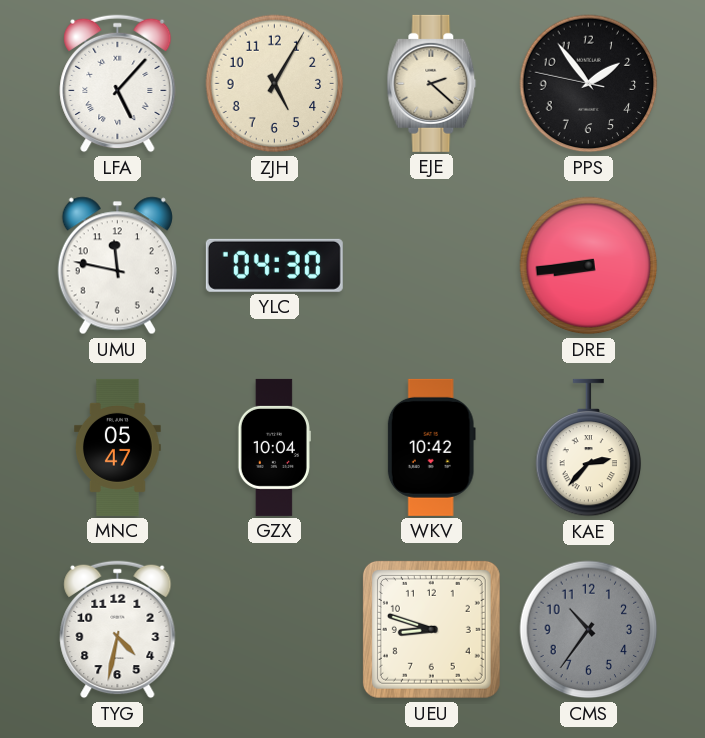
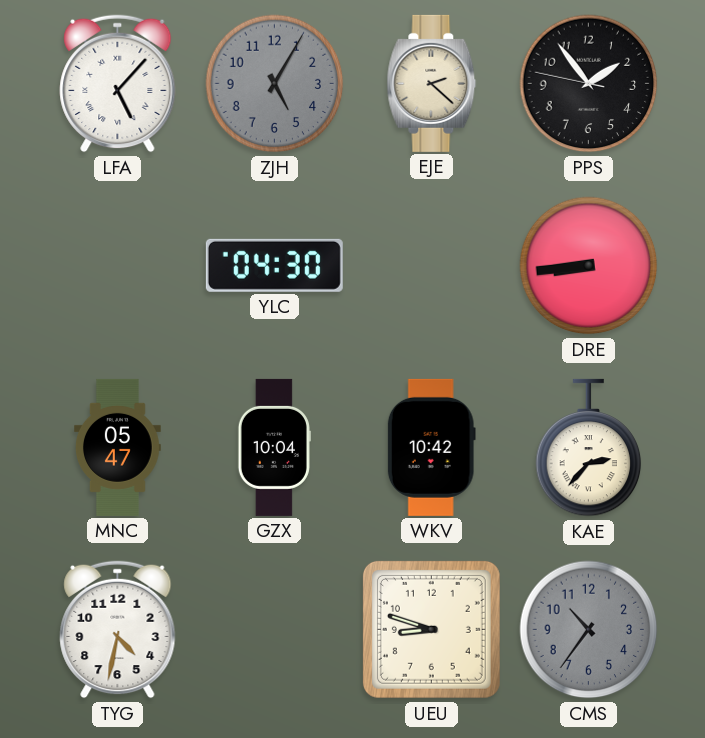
ZJH dial: cream -> grey
UMU: 11:47 -> none
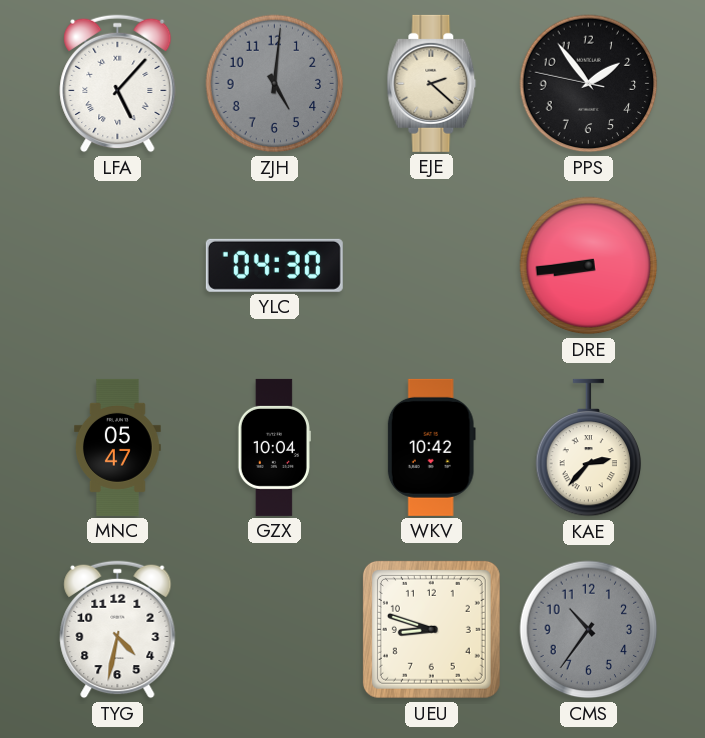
ZJH: 5:05 -> 5:01
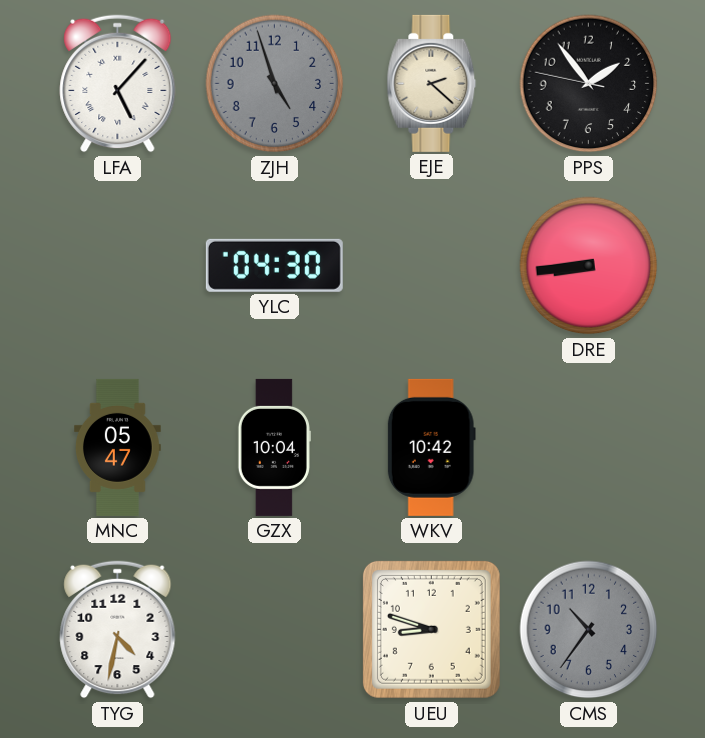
ZJH: 5:01 -> 4:57
KAE: 2:37 -> none
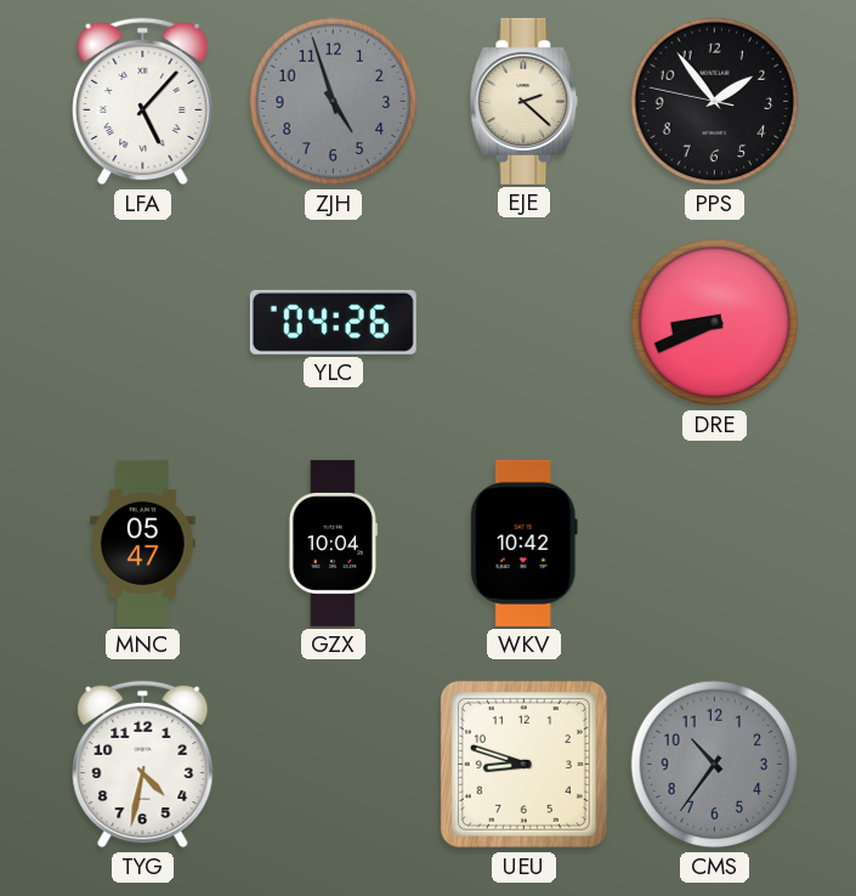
YLC: 04:30 -> 04:26
DRE: 8:44 -> 8:41
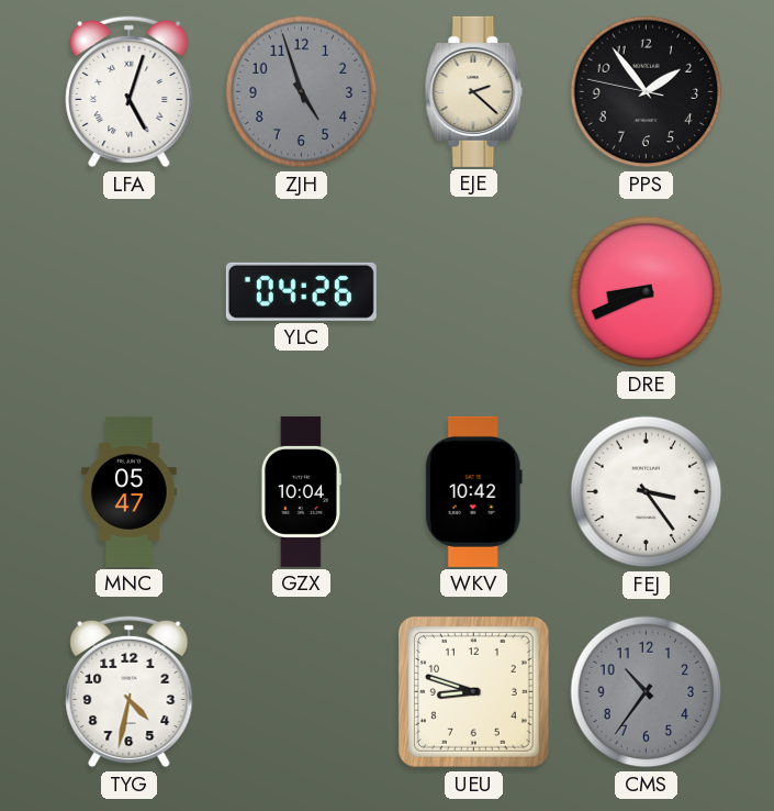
LFA: 5:07 -> 5:03
FEJ: none -> 3:24
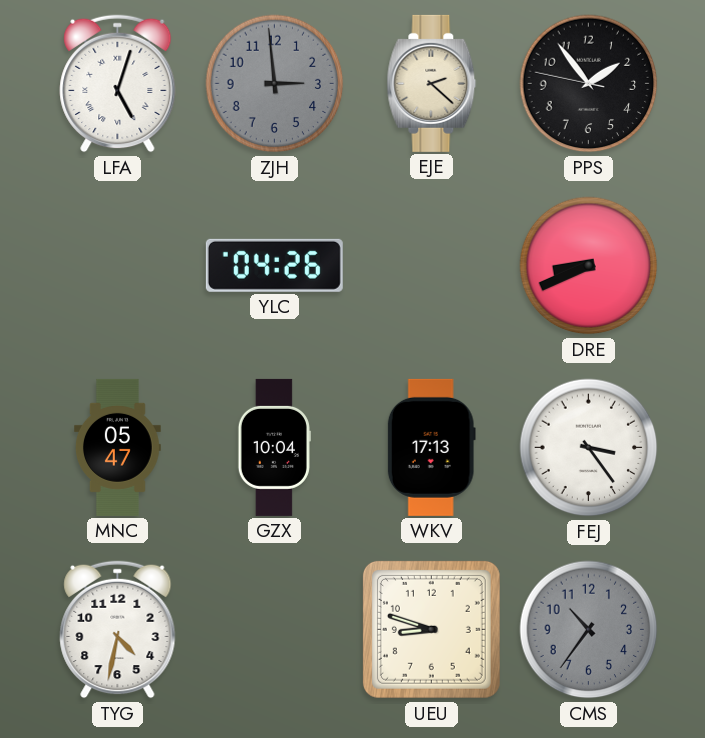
ZJH: 4:57 -> 2:59
WKV: 10:42 -> 17:13
